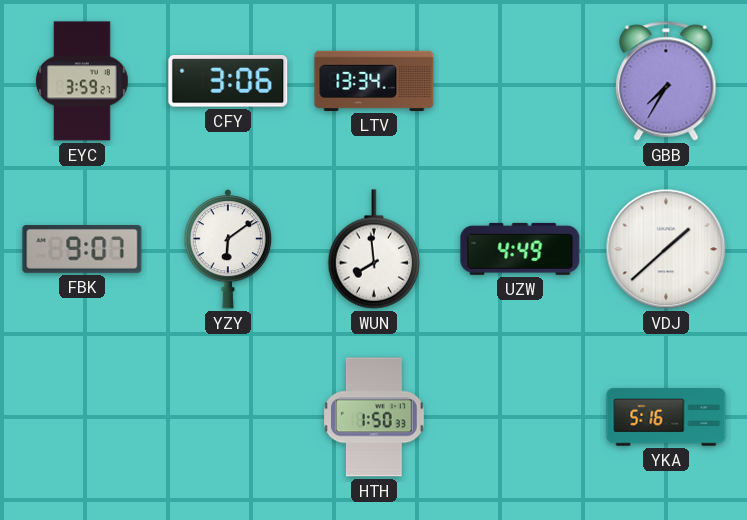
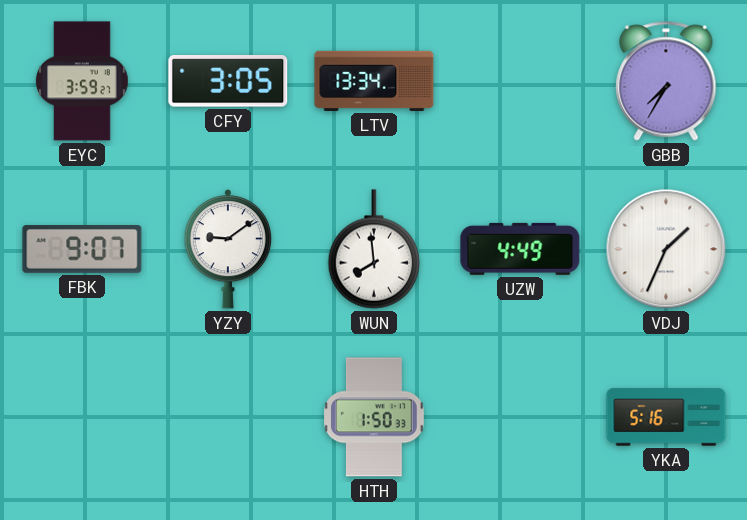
CFY: 3:06 -> 3:05
YZY: 6:09 -> 9:09
VDJ: 1:38 -> 1:34
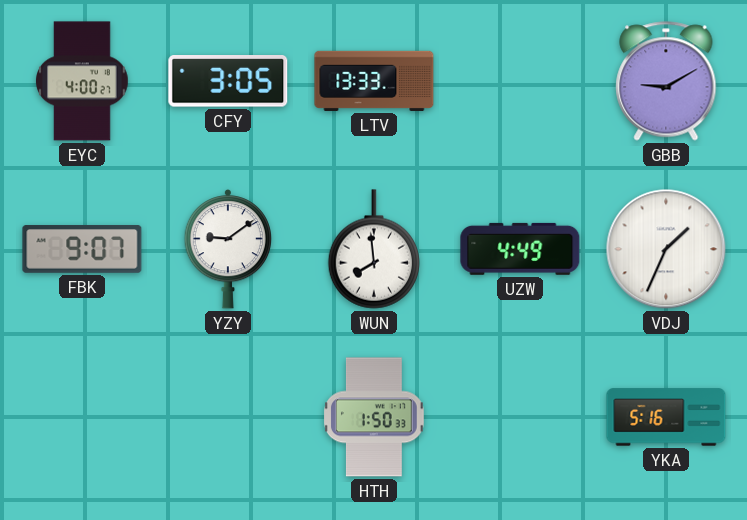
EYC: 3:59 -> 4:00
LTV: 13:34 -> 13:33
GBB: 7:35 -> 9:10
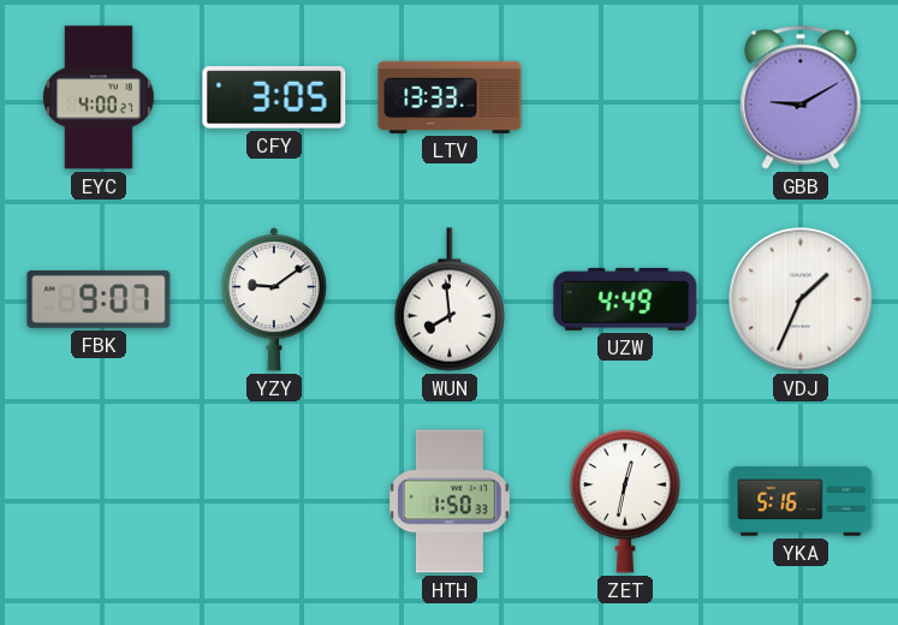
ZET: none -> 12:32
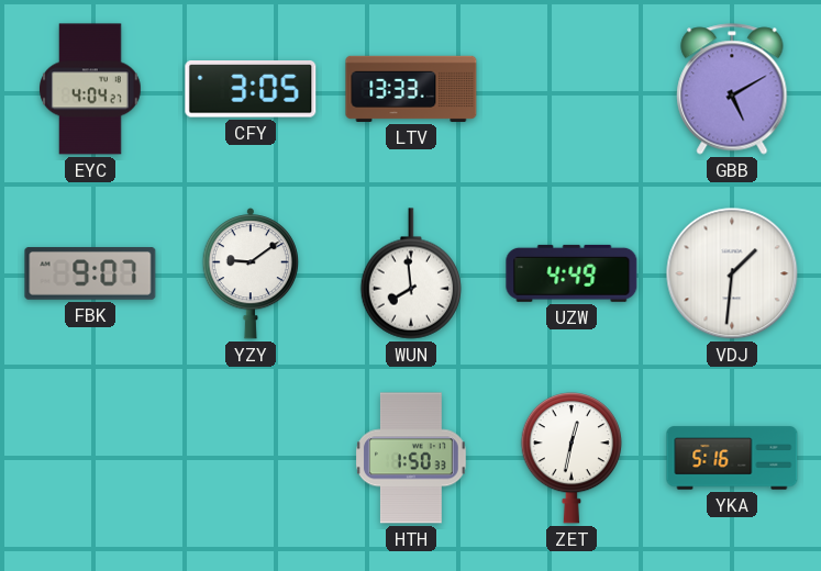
EYC: 4:00 -> 4:04
GBB: 9:10 -> 5:10
VDJ: 1:34 -> 1:31
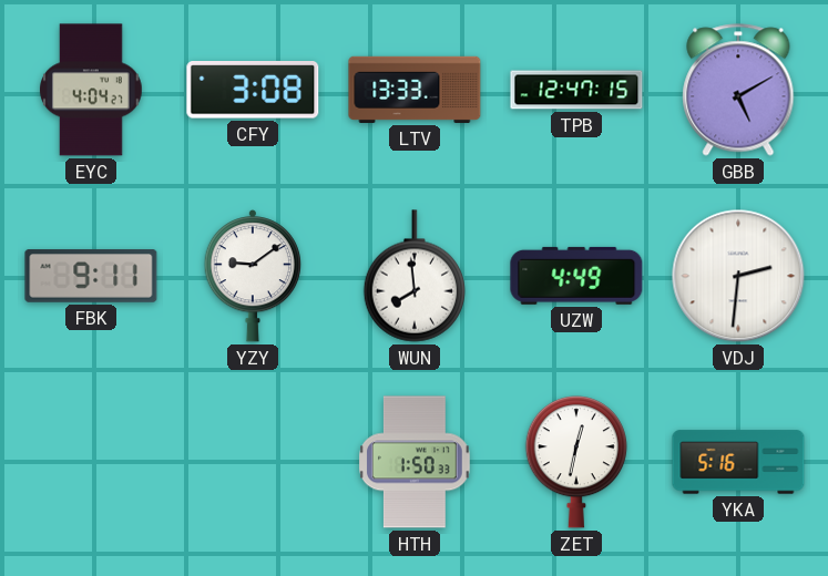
CFY: 3:05 -> 3:08
TPB: none -> 12:47
FBK: 9:07 -> 9:11
VDJ: 1:31 -> 2:31
